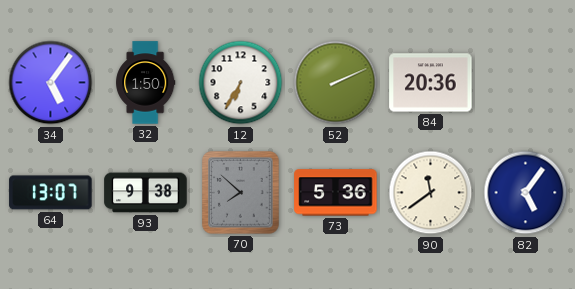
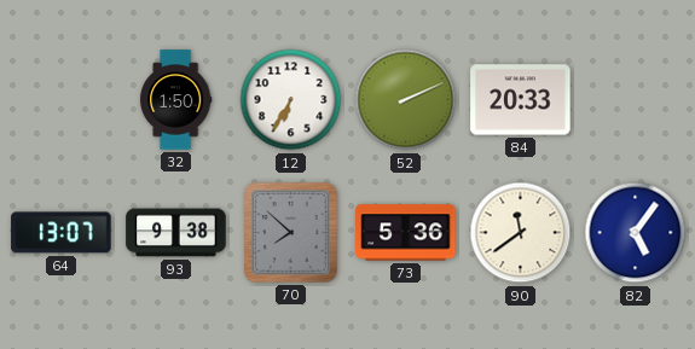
34: 5:06 -> none
84: 20:36 -> 20:33
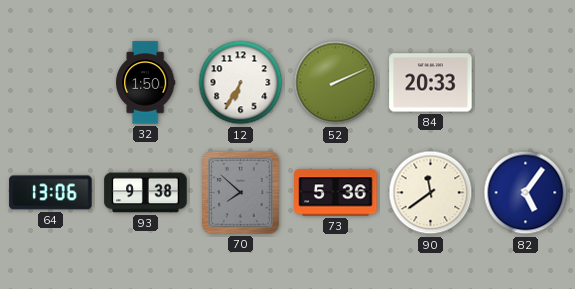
64: 13:07 -> 13:06
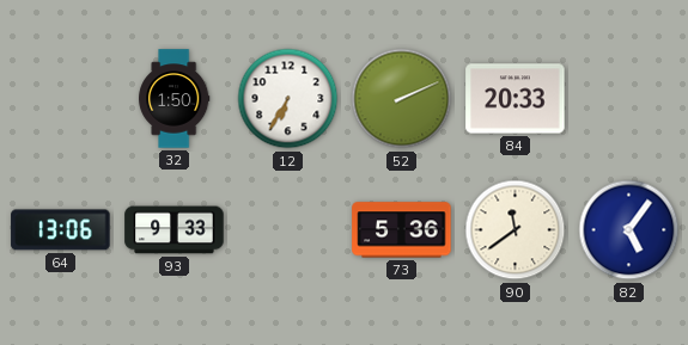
93: 9:38 -> 9:33
70: 7:52 -> none
